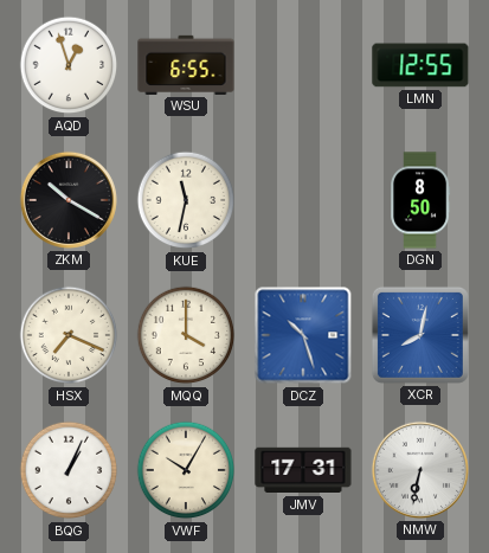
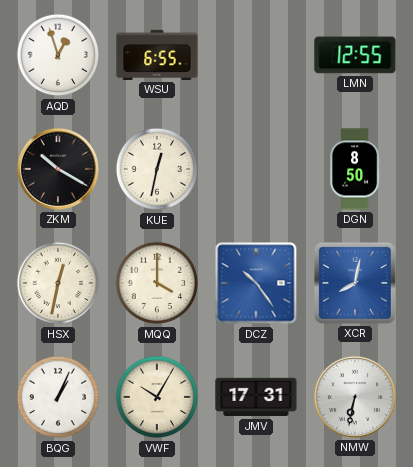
KUE: 11:32 -> 12:32
HSX: 7:19 -> 12:32
DCZ: 10:27 -> 10:24
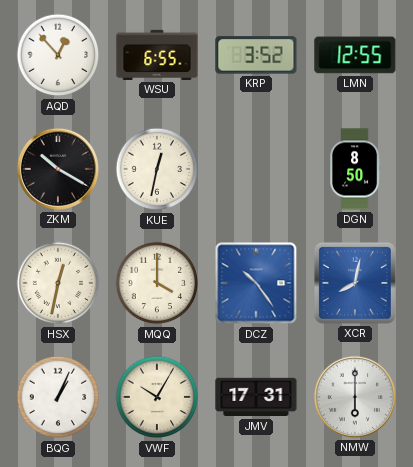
AQD: 12:57 -> 12:53
KRP: none -> 3:52
NMW: 6:32 -> 6:00
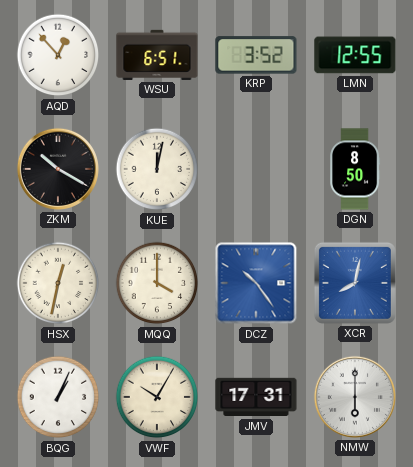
WSU: 6:55 -> 6:51
KUE: 12:32 -> 12:02
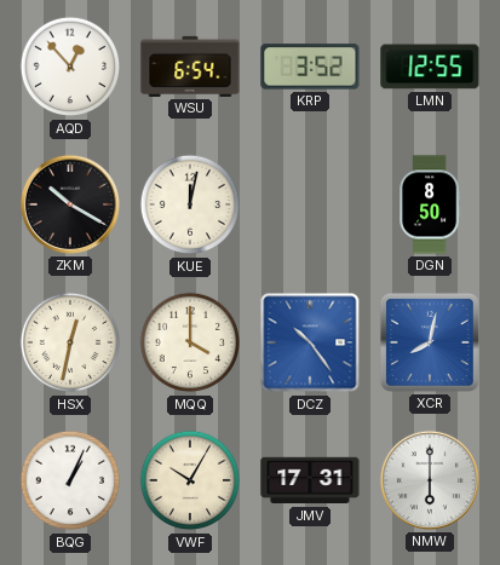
WSU: 6:51 -> 6:54
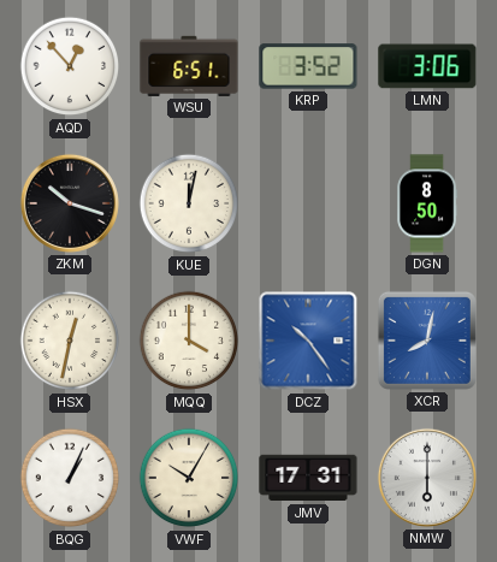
WSU: 6:54 -> 6:51
LMN: 12:55 -> 3:06
ZKM: 10:20 -> 10:18
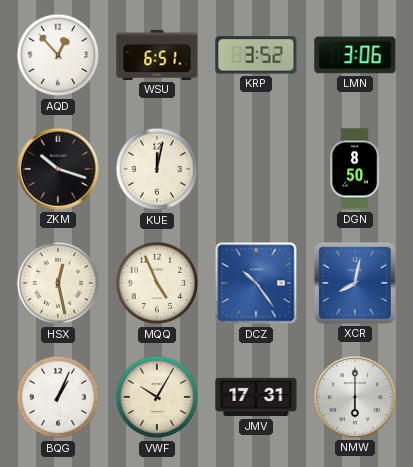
HSX: 12:32 -> 12:28
MQQ: 4:00 -> 4:56
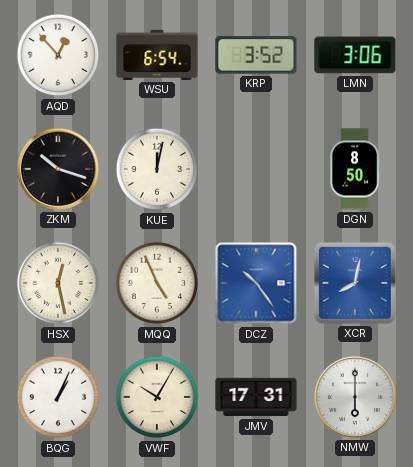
WSU: 6:51 -> 6:54
